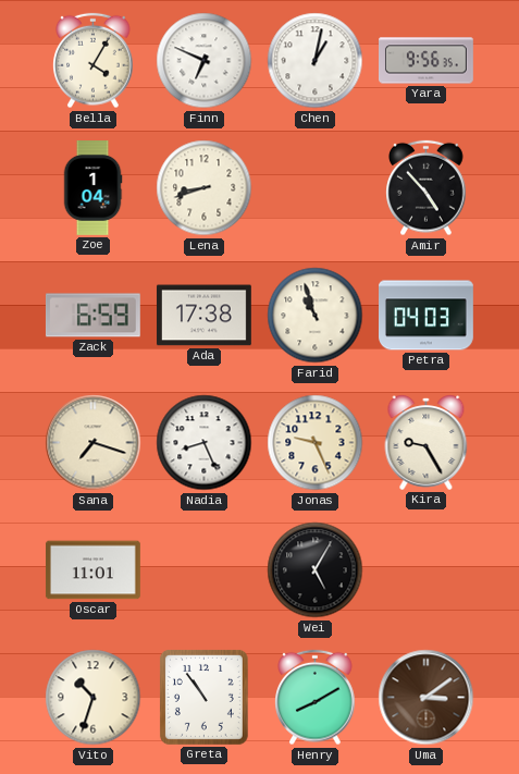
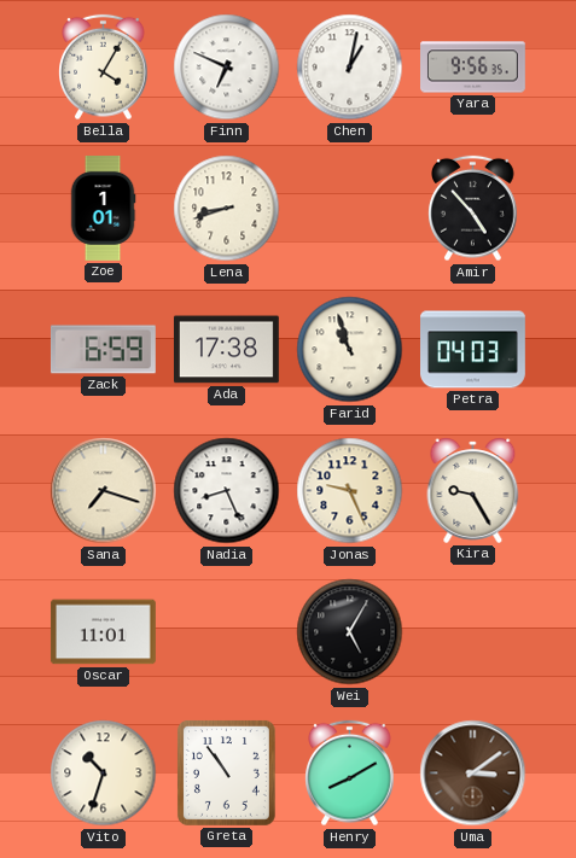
Zoe: 1:04 -> 1:01
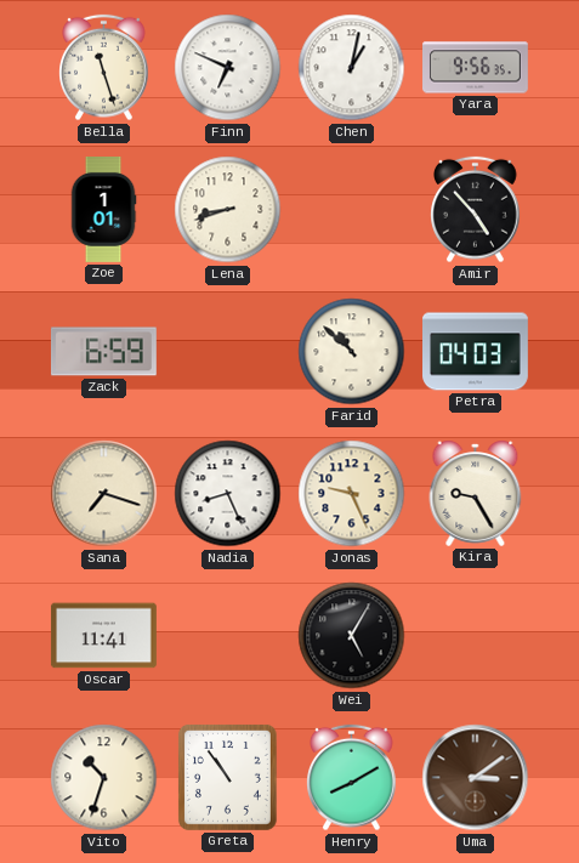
Bella: 4:05 -> 11:27
Ada: 17:38 -> none
Farid: 10:57 -> 10:52
Oscar: 11:01 -> 11:41
